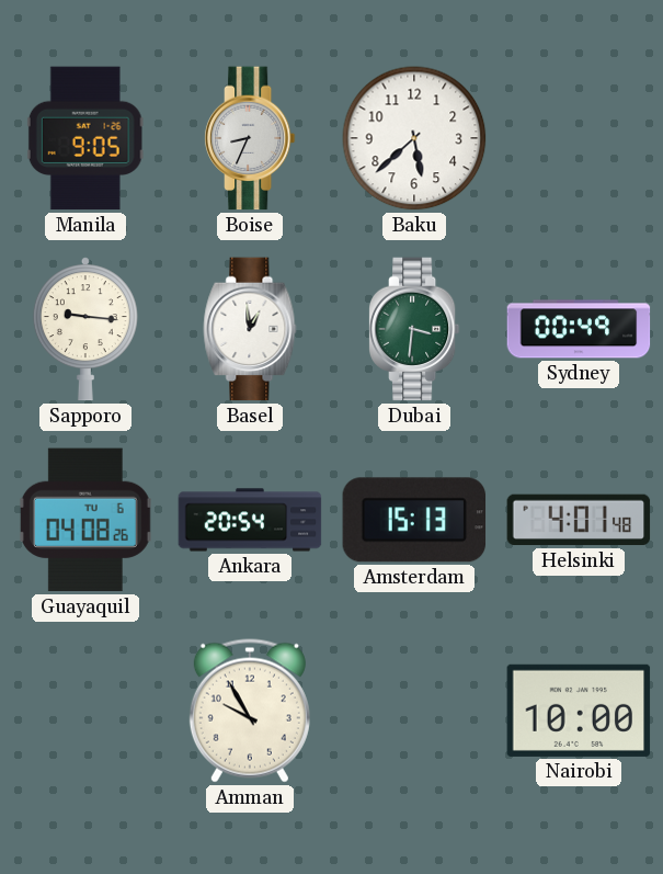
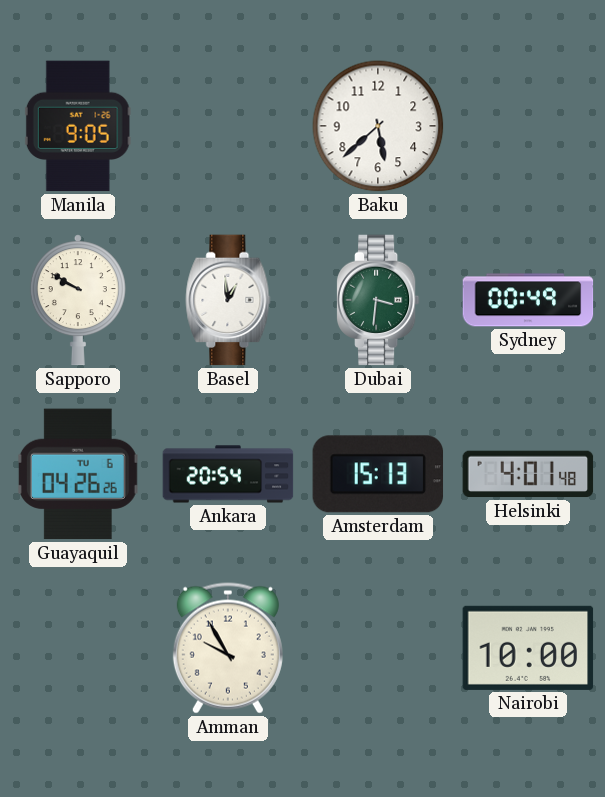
Boise: 8:34 -> none
Sapporo: 9:16 -> 9:50
Guayaquil: 04:08 -> 04:26
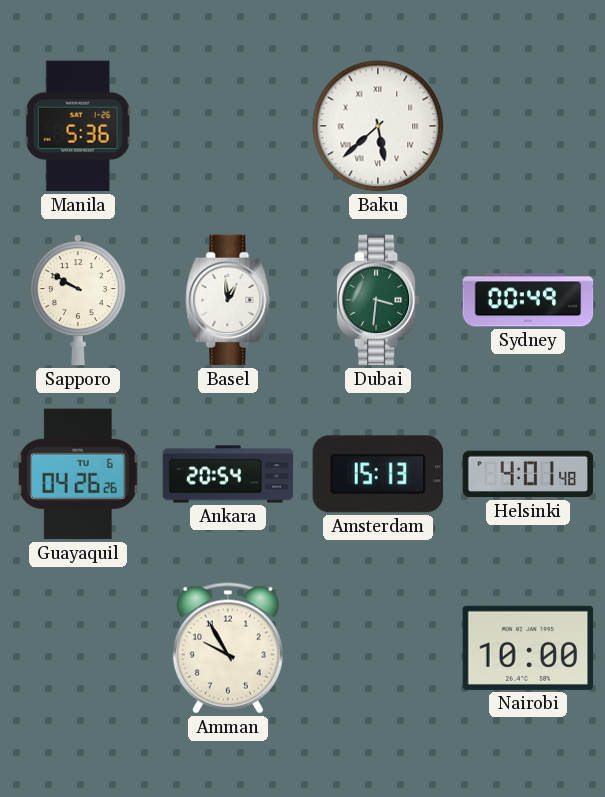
Manila: 9:05 -> 5:36
Baku numerals: Arabic -> Roman
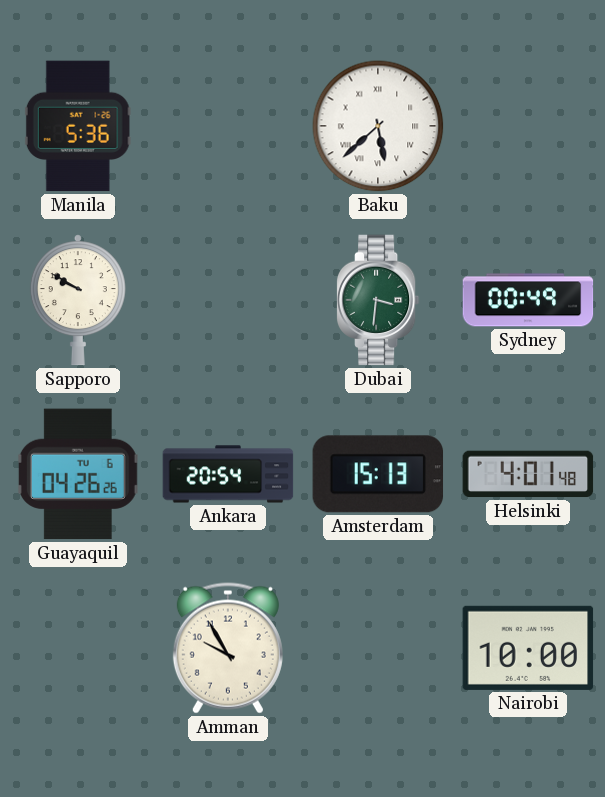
Basel: 12:59 -> none
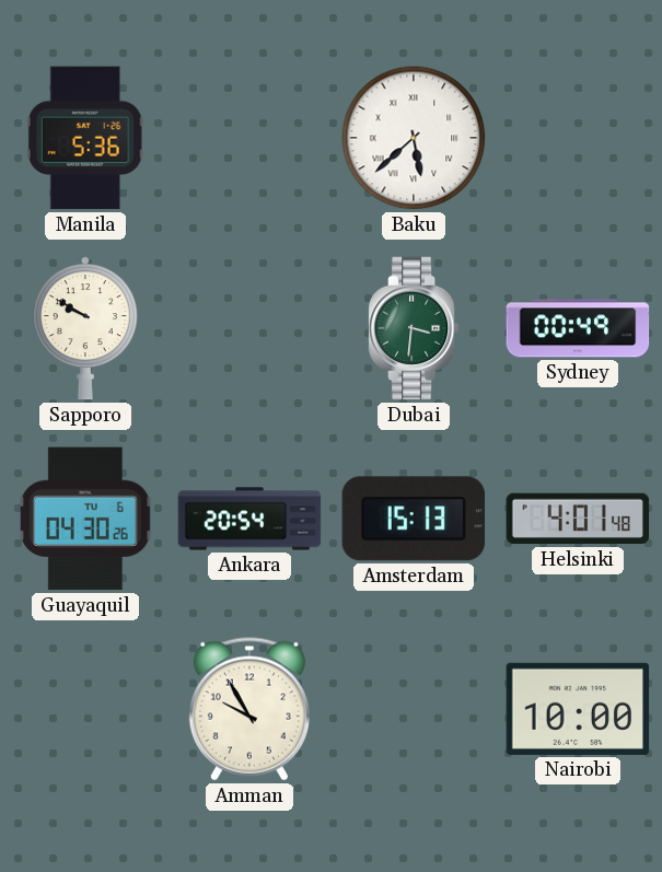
Guayaquil: 04:26 -> 04:30
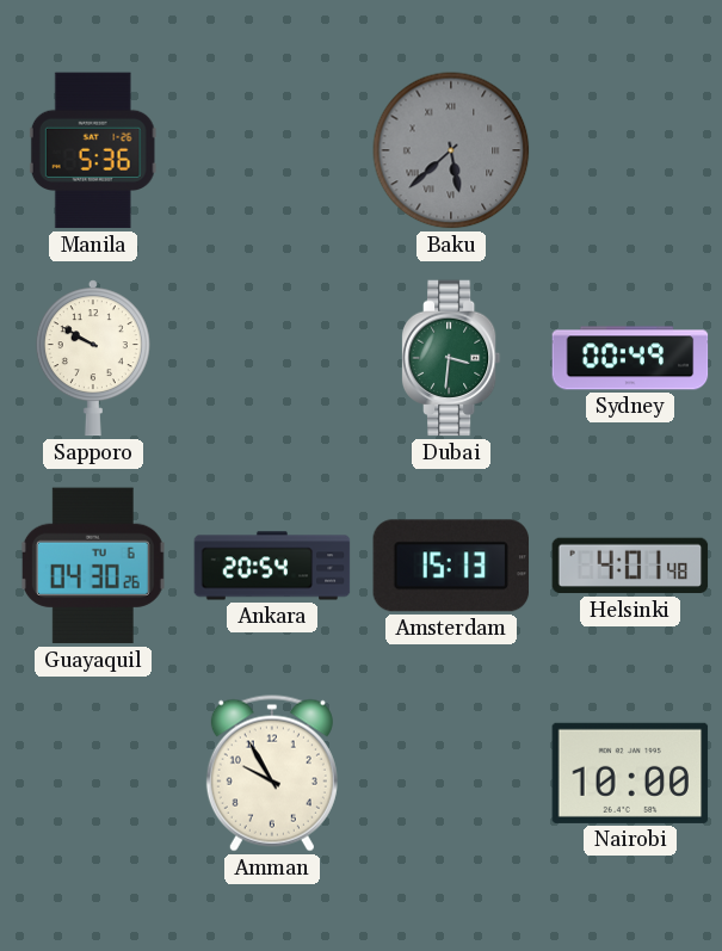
Baku dial: white -> grey
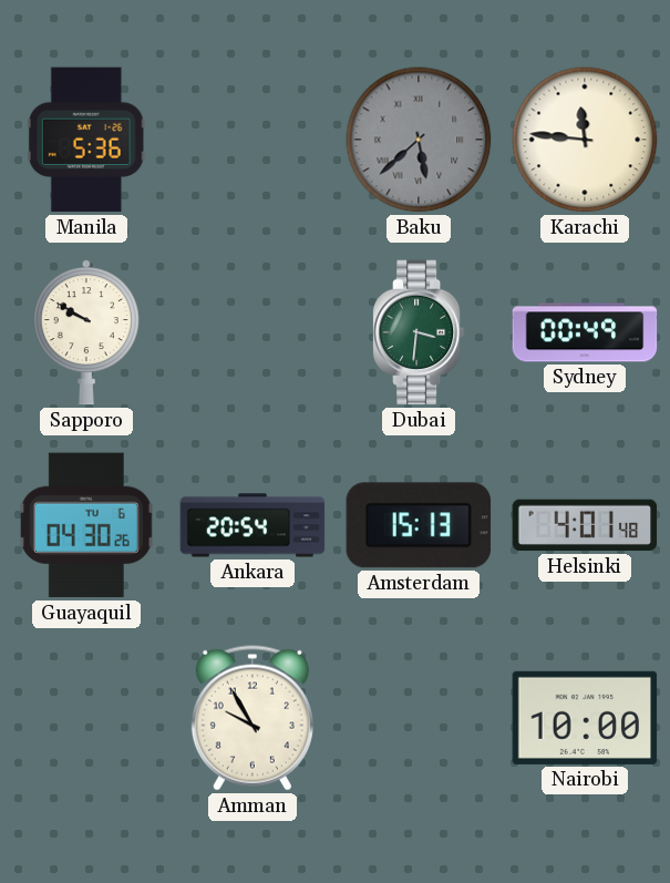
Karachi: none -> 11:46
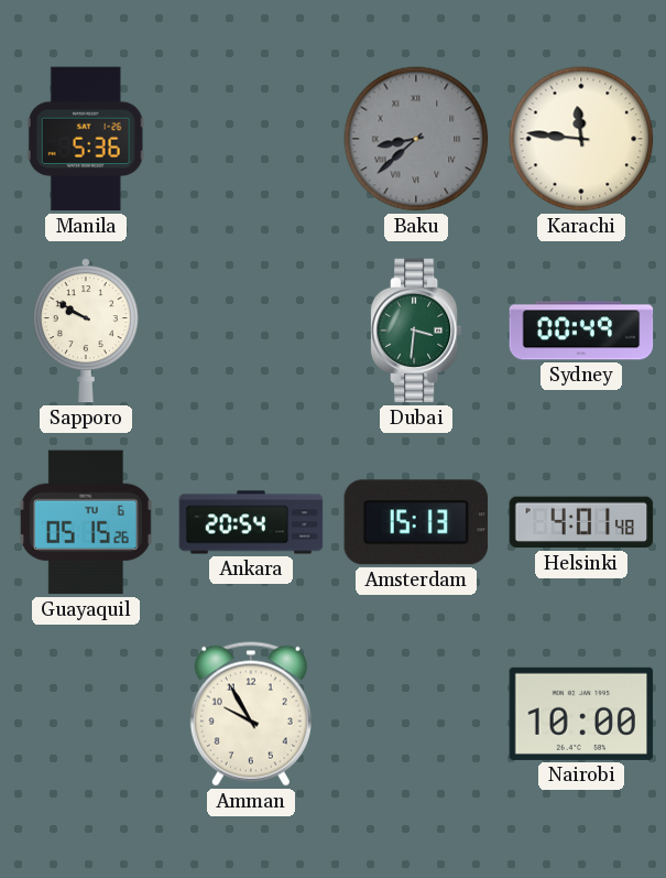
Baku: 5:38 -> 8:38
Guayaquil: 04:30 -> 05:15
